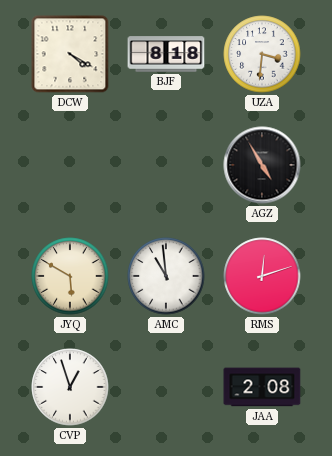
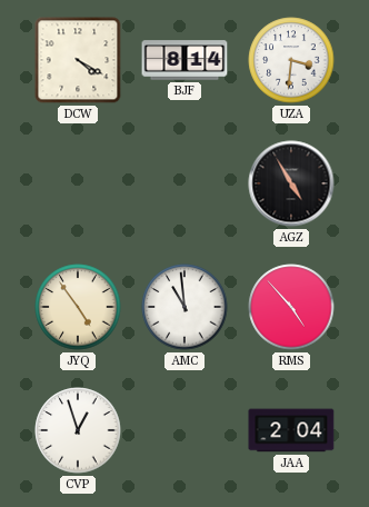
BJF: 8:18 -> 8:14
JYQ: 5:50 -> 4:54
RMS: 12:12 -> 4:53
JAA: 2:08 -> 2:04
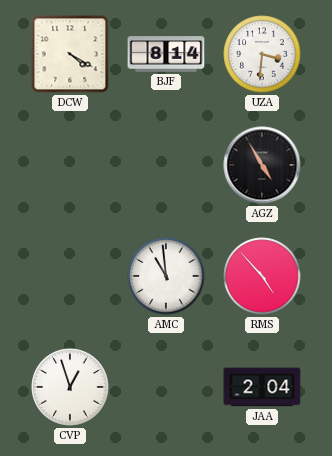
JYQ: 4:54 -> none
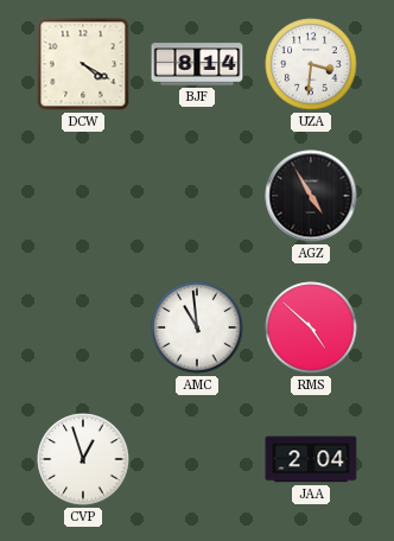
RMS: 4:53 -> 4:52
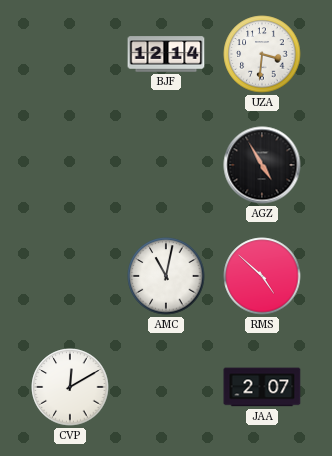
DCW: 4:20 -> none
BJF: 8:14 -> 12:14
AMC: 10:59 -> 11:02
CVP: 12:57 -> 12:10
JAA: 2:04 -> 2:07
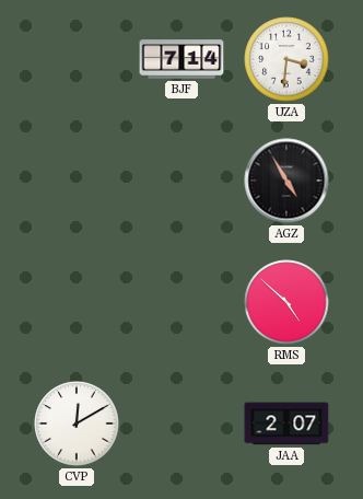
BJF: 12:14 -> 7:14
AMC: 11:02 -> none
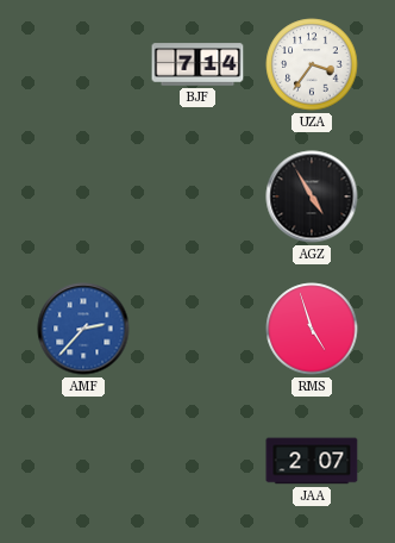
UZA: 3:31 -> 3:36
AMF: none -> 2:37
RMS: 4:52 -> 4:57
CVP: 12:10 -> none
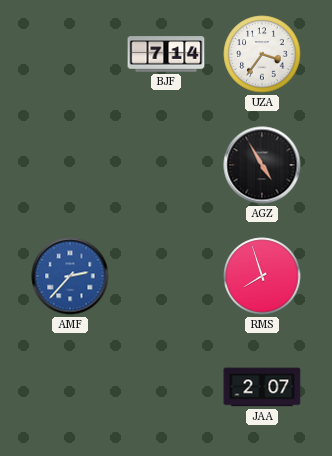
RMS: 4:57 -> 7:57
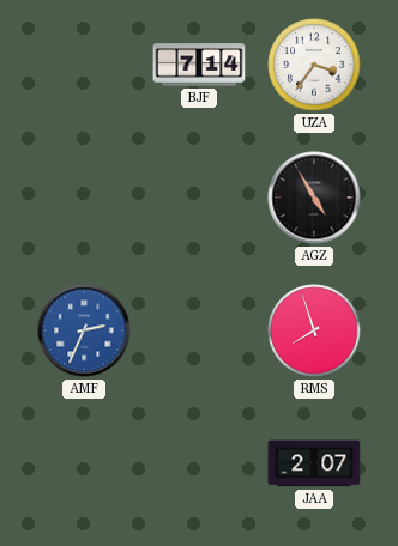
AMF: 2:37 -> 2:34
